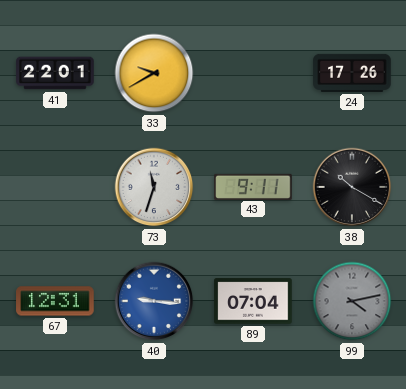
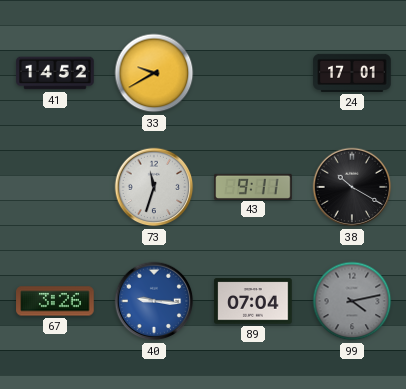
41: 22:01 -> 14:52
24: 17:26 -> 17:01
67: 12:31 -> 3:26
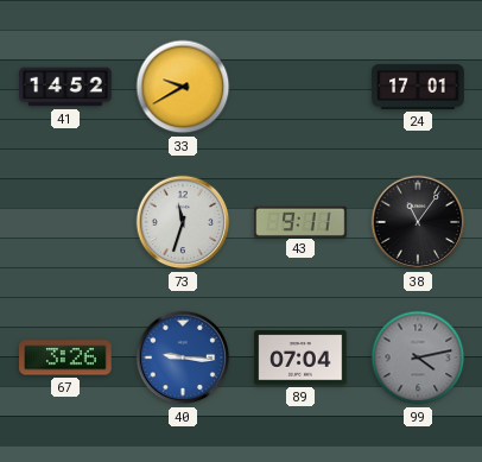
38: 10:20 -> 11:06
